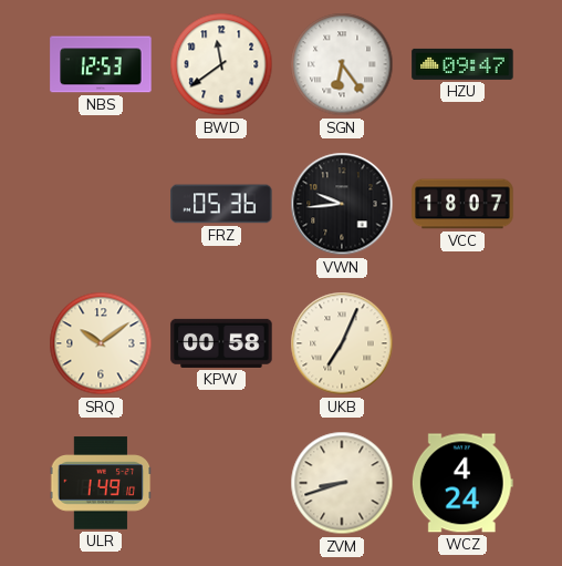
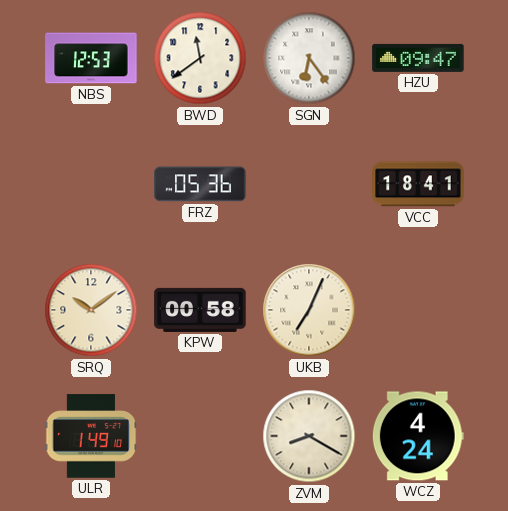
VWN: 9:44 -> none
VCC: 18:07 -> 18:41
ZVM: 8:42 -> 8:20
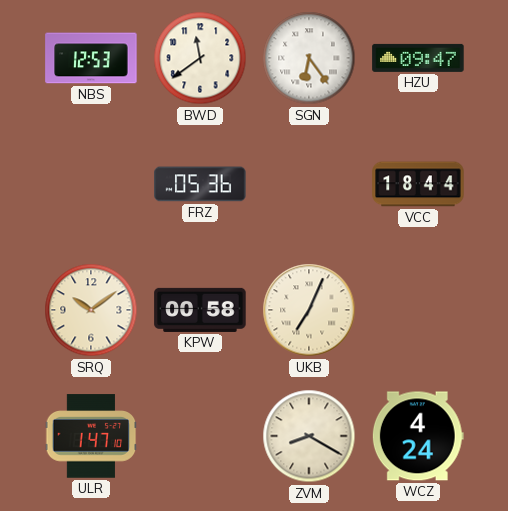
VCC: 18:41 -> 18:44
ULR: 1:49 -> 1:47
